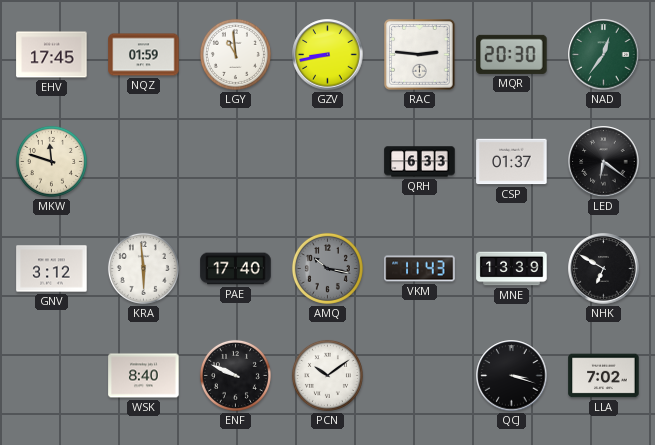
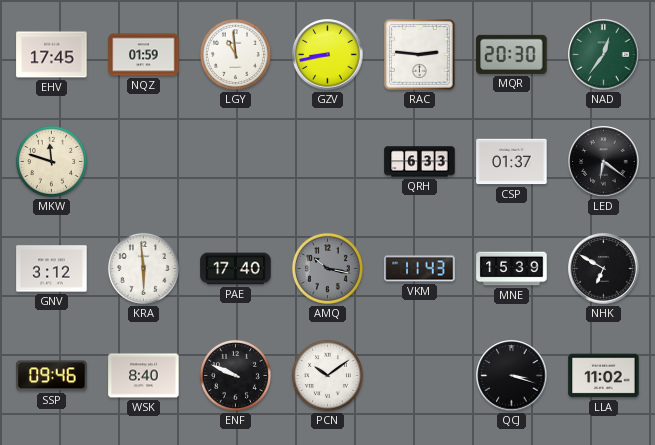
MNE: 13:39 -> 15:39
SSP: none -> 09:46
LLA: 7:02 -> 11:02
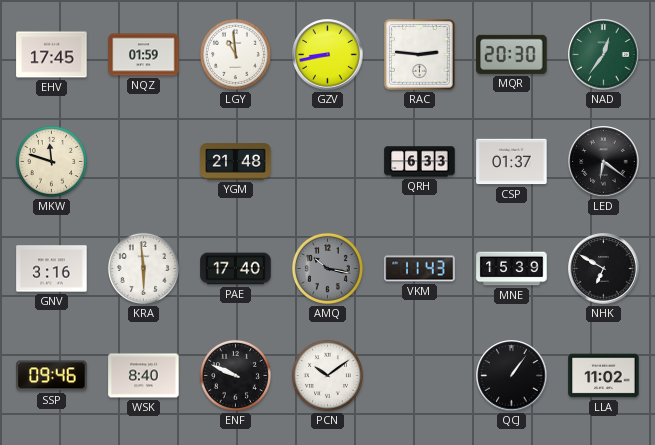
YGM: none -> 21:48
GNV: 3:12 -> 3:16
QCJ: 3:18 -> 1:06
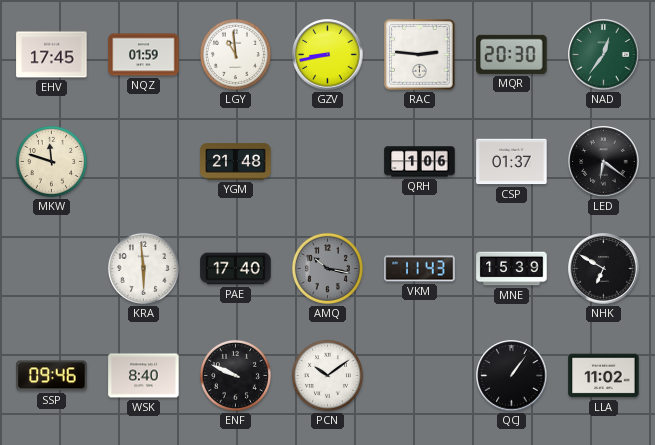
QRH: 6:33 -> 1:06
GNV: 3:16 -> none
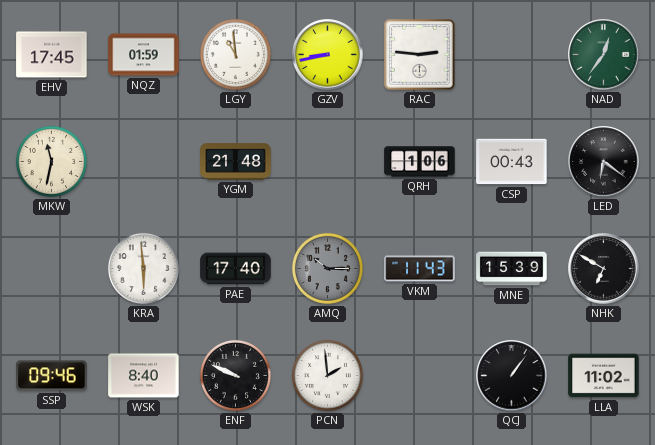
MQR: 20:30 -> none
MKW: 11:48 -> 11:32
CSP: 01:37 -> 00:43
AMQ: 10:17 -> 10:15
PCN: 10:09 -> 1:59
